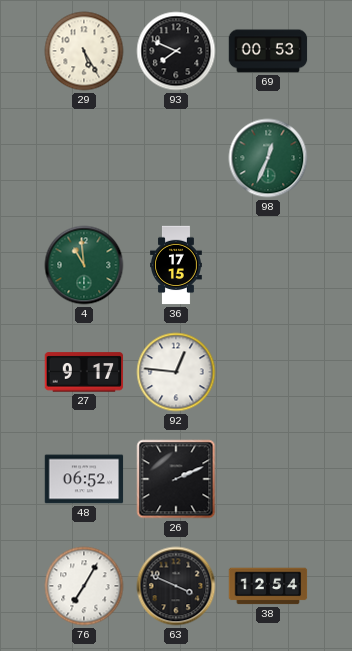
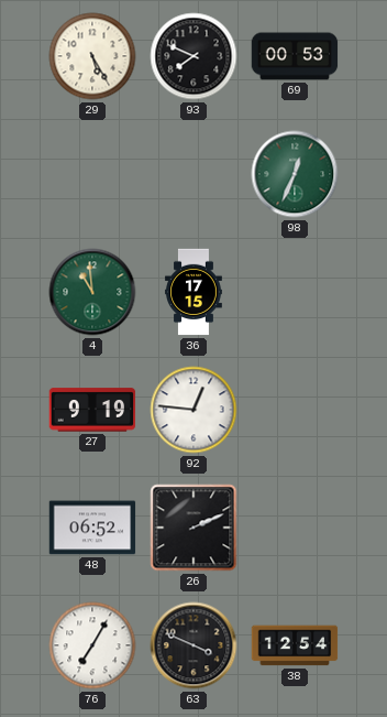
27: 9:17 -> 9:19
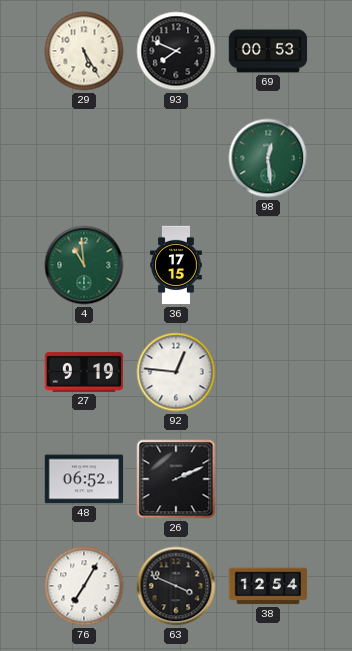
98: 12:34 -> 12:29
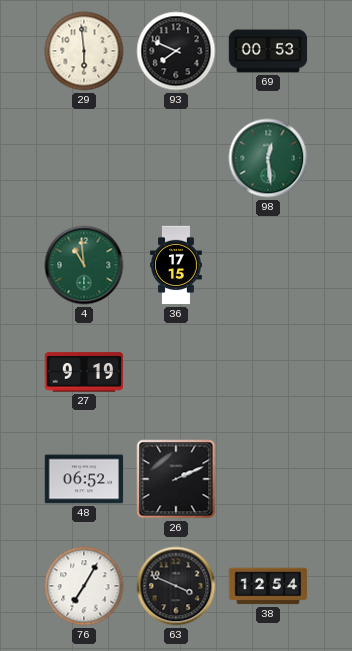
29: 5:25 -> 5:59
92: 12:46 -> none
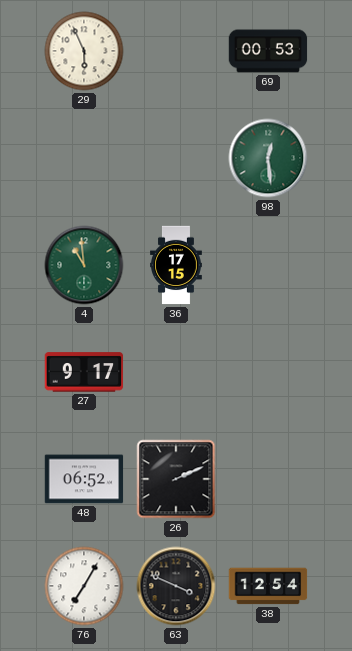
29: 5:59 -> 5:56
93: 7:49 -> none
27: 9:19 -> 9:17
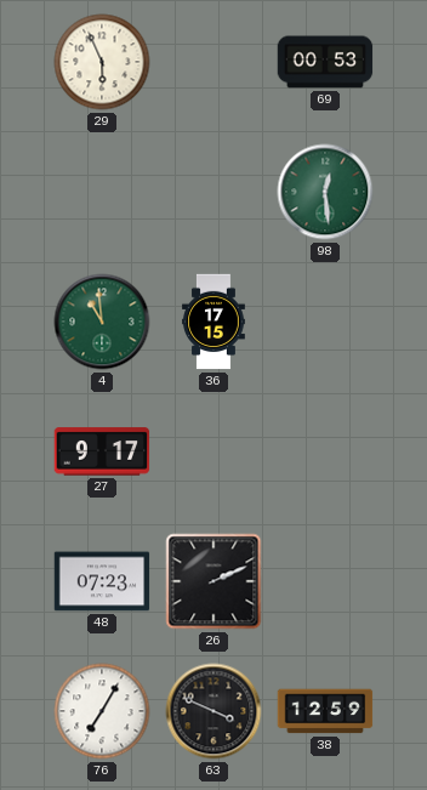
48: 06:52 -> 07:23
38: 12:54 -> 12:59
